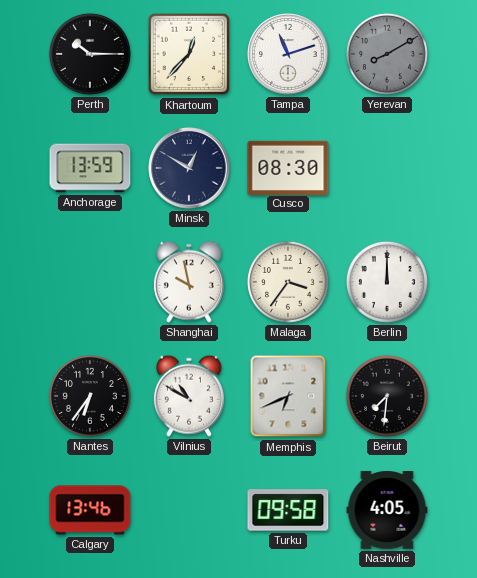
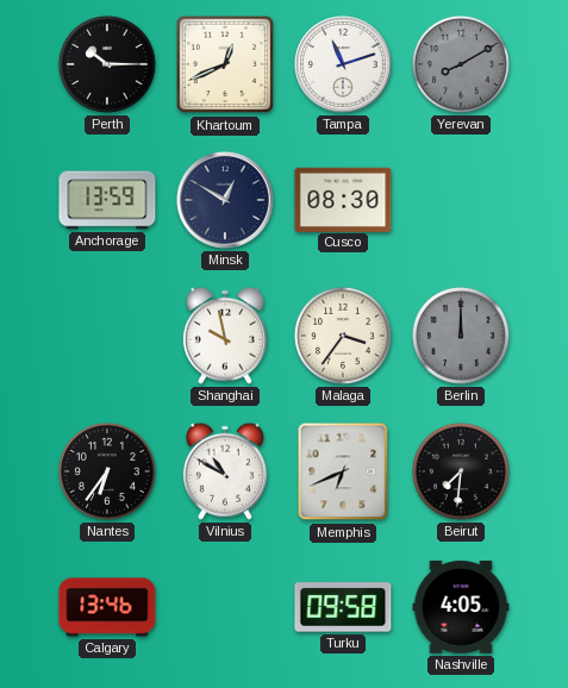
Khartoum: 12:37 -> 12:41
Berlin dial: white -> grey
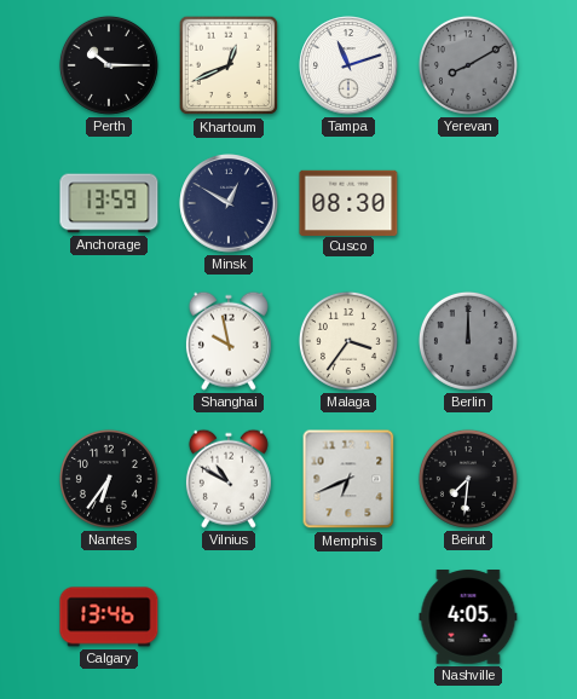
Turku: 09:58 -> none
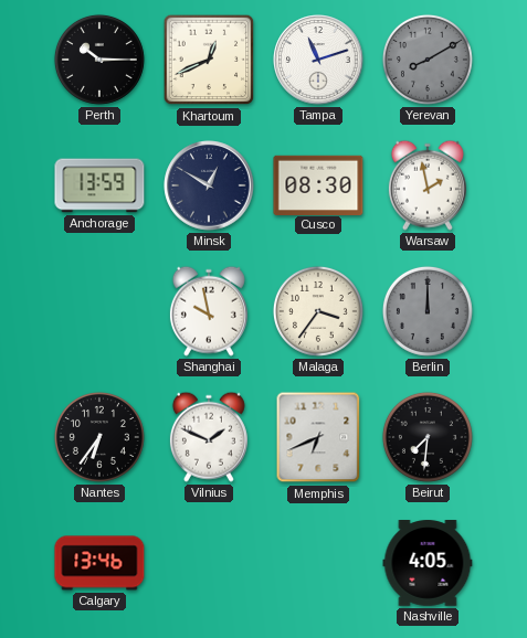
Warsaw: none -> 1:58
Vilnius: 10:50 -> 1:49
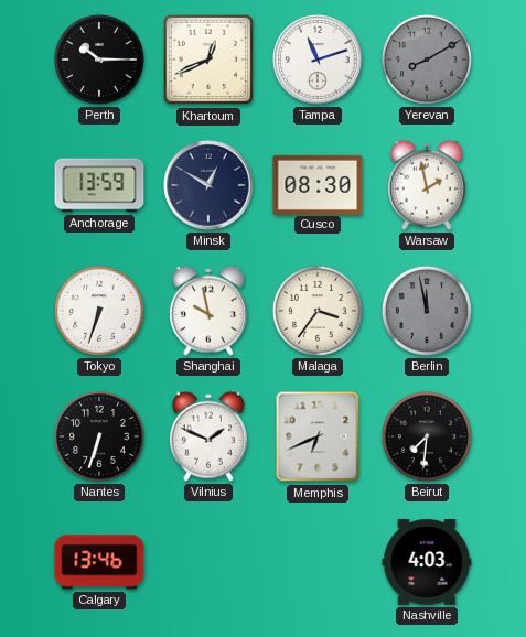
Tokyo: none -> 6:33
Berlin: 12:00 -> 11:58
Nantes: 6:36 -> 6:33
Nashville: 4:05 -> 4:03
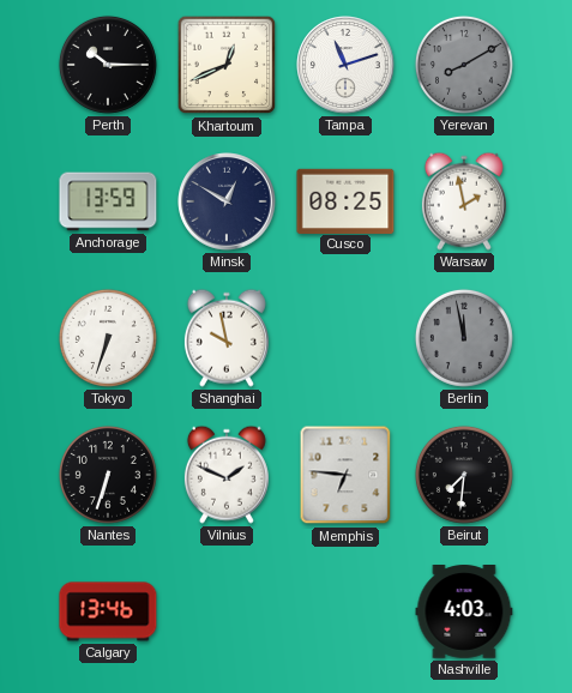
Cusco: 08:30 -> 08:25
Malaga: 3:36 -> none
Memphis: 6:41 -> 6:46
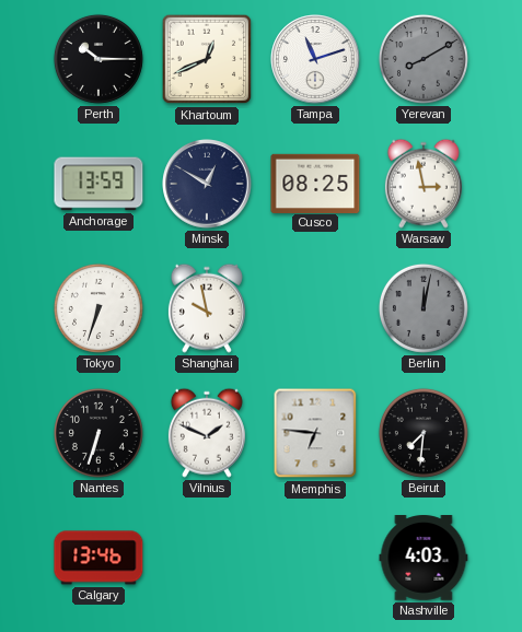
Warsaw: 1:58 -> 2:58
Berlin: 11:58 -> 12:02
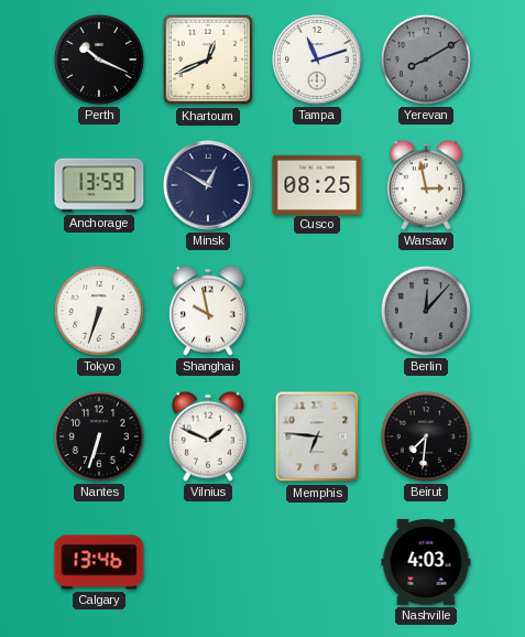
Perth: 10:15 -> 10:19
Berlin: 12:02 -> 12:07
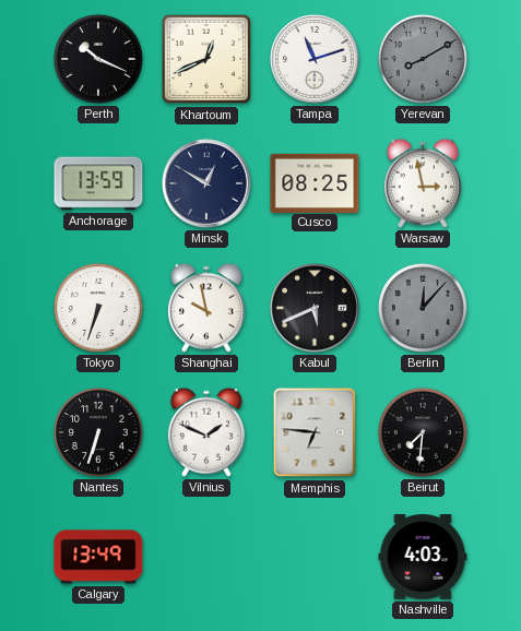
Kabul: none -> 5:41
Calgary: 13:46 -> 13:49
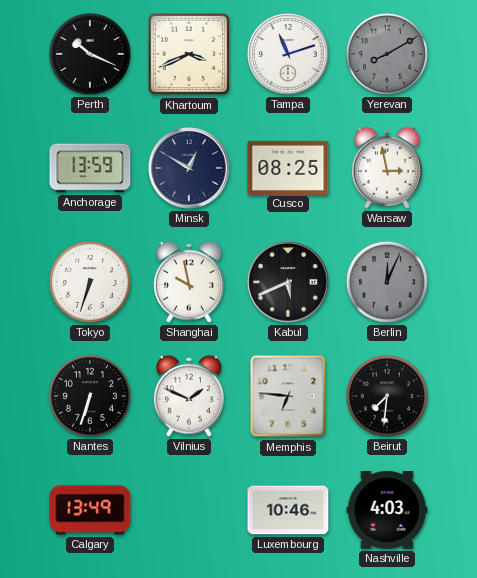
Khartoum: 12:41 -> 3:41
Berlin: 12:07 -> 12:04
Luxembourg: none -> 10:46
